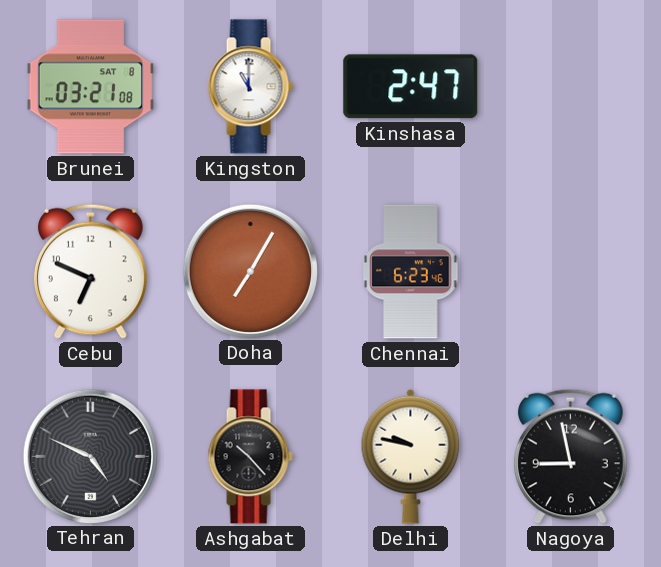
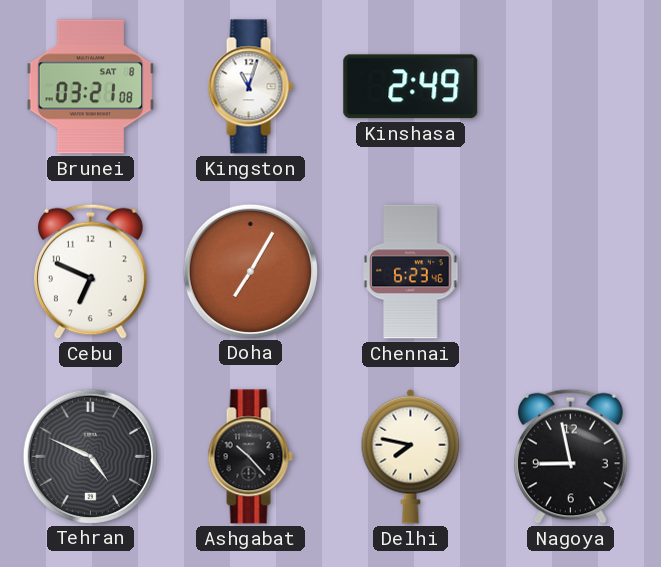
Kingston: 11:00 -> 11:03
Kinshasa: 2:47 -> 2:49
Delhi: 9:47 -> 7:47
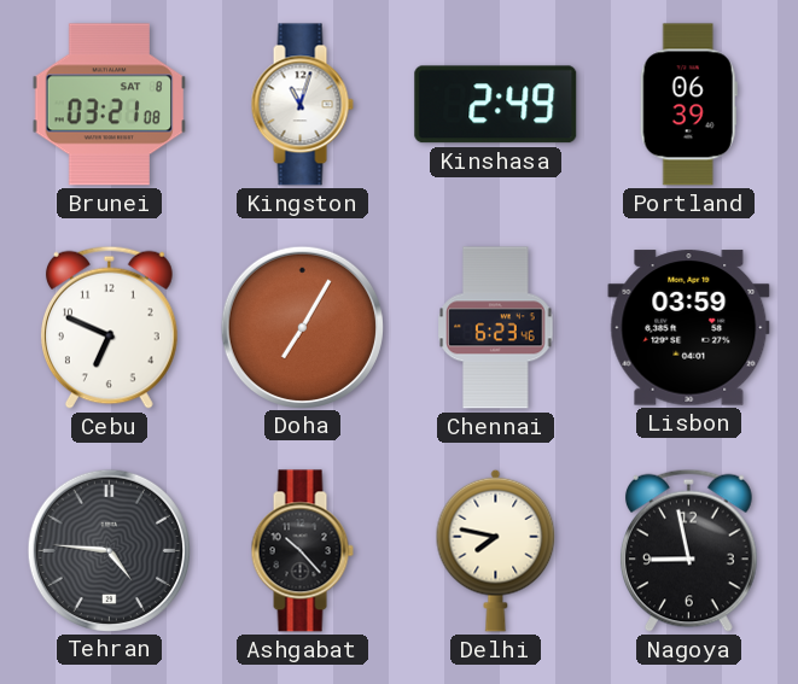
Portland: none -> 06:39
Lisbon: none -> 03:59
Tehran: 4:49 -> 4:46
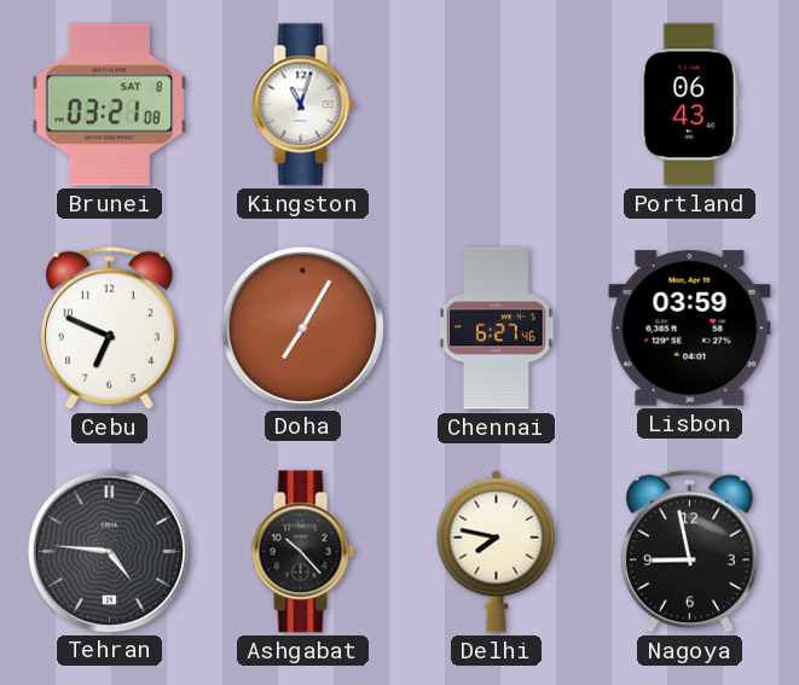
Kinshasa: 2:49 -> none
Portland: 06:39 -> 06:43
Chennai: 6:23 -> 6:27
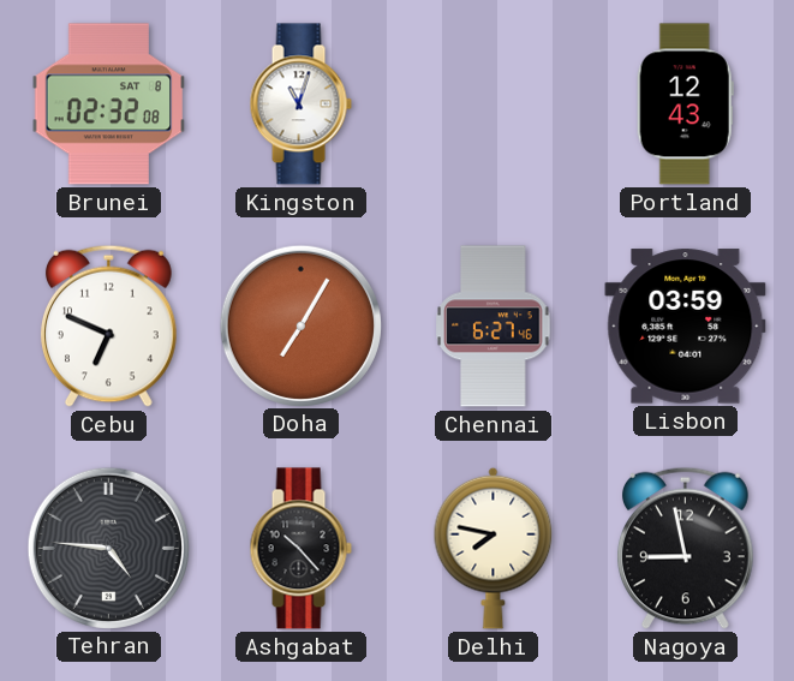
Brunei: 03:21 -> 02:32
Portland: 06:43 -> 12:43
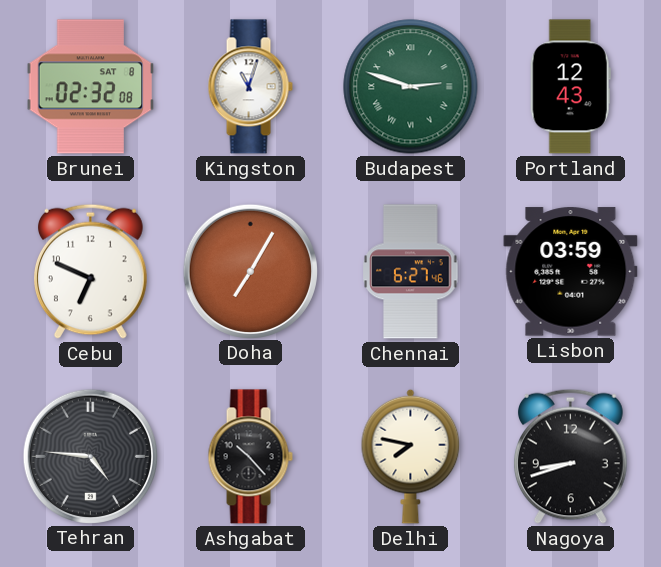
Budapest: none -> 2:48
Nagoya: 8:58 -> 8:42
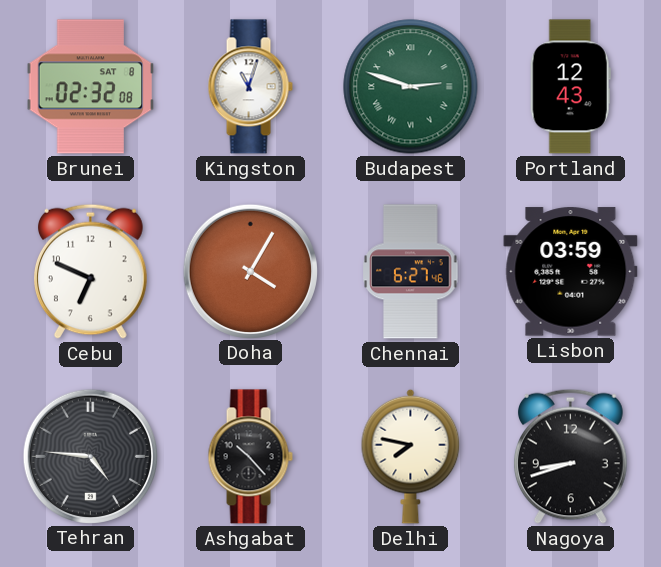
Doha: 7:05 -> 4:05
